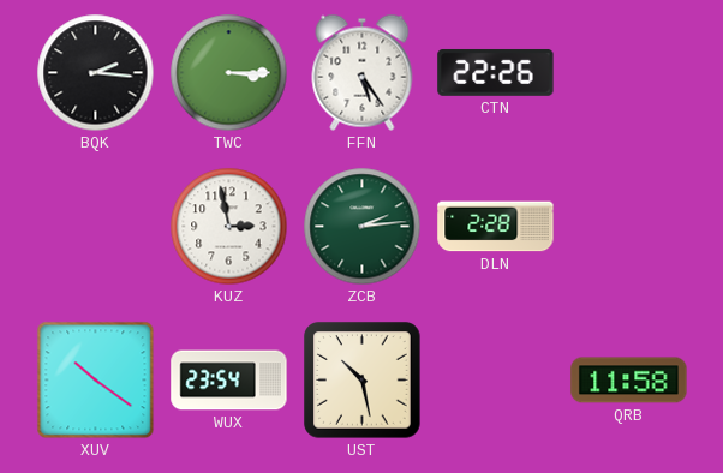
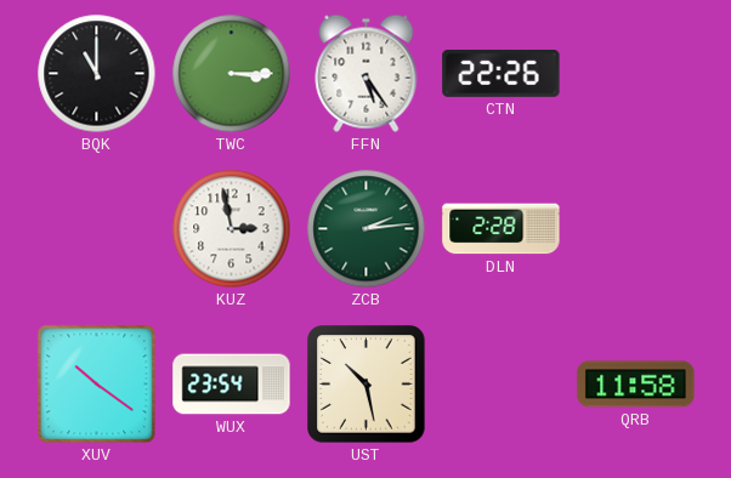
BQK: 2:16 -> 11:00
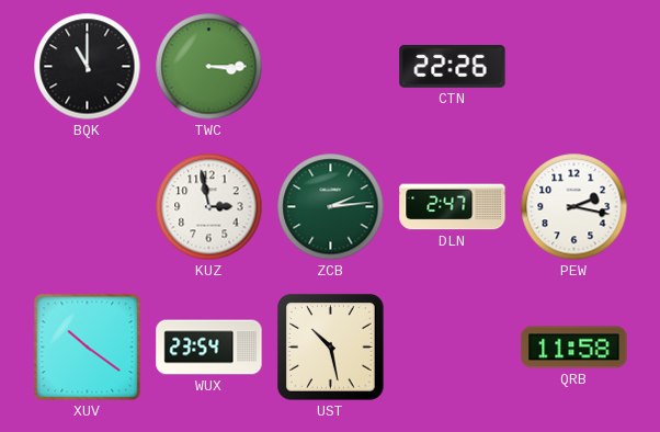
FFN: 5:24 -> none
DLN: 2:28 -> 2:47
PEW: none -> 2:17
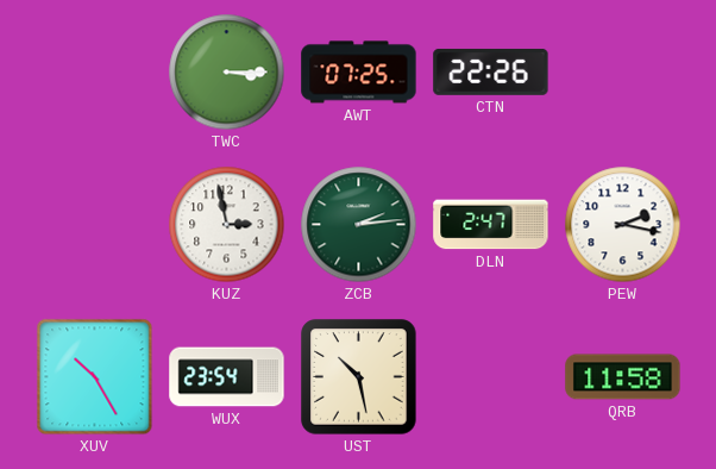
BQK: 11:00 -> none
AWT: none -> 07:25
XUV: 10:21 -> 10:25
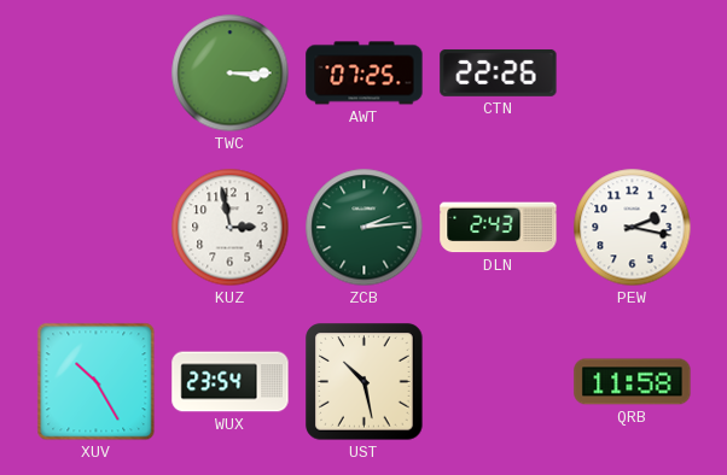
DLN: 2:47 -> 2:43
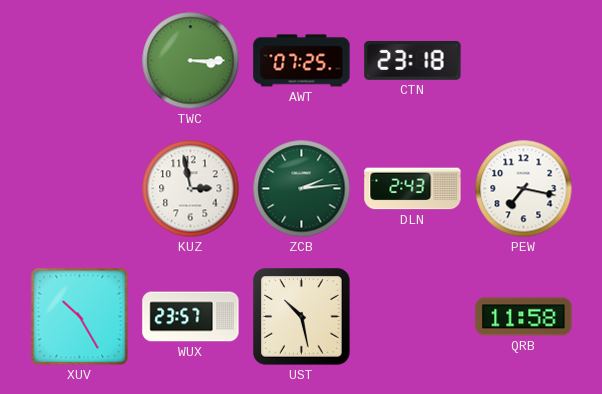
CTN: 22:26 -> 23:18
PEW: 2:17 -> 7:17
WUX: 23:54 -> 23:57
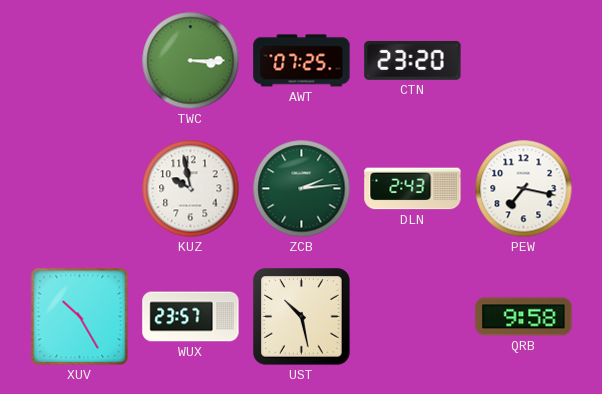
CTN: 23:18 -> 23:20
KUZ: 2:58 -> 9:58
QRB: 11:58 -> 9:58
